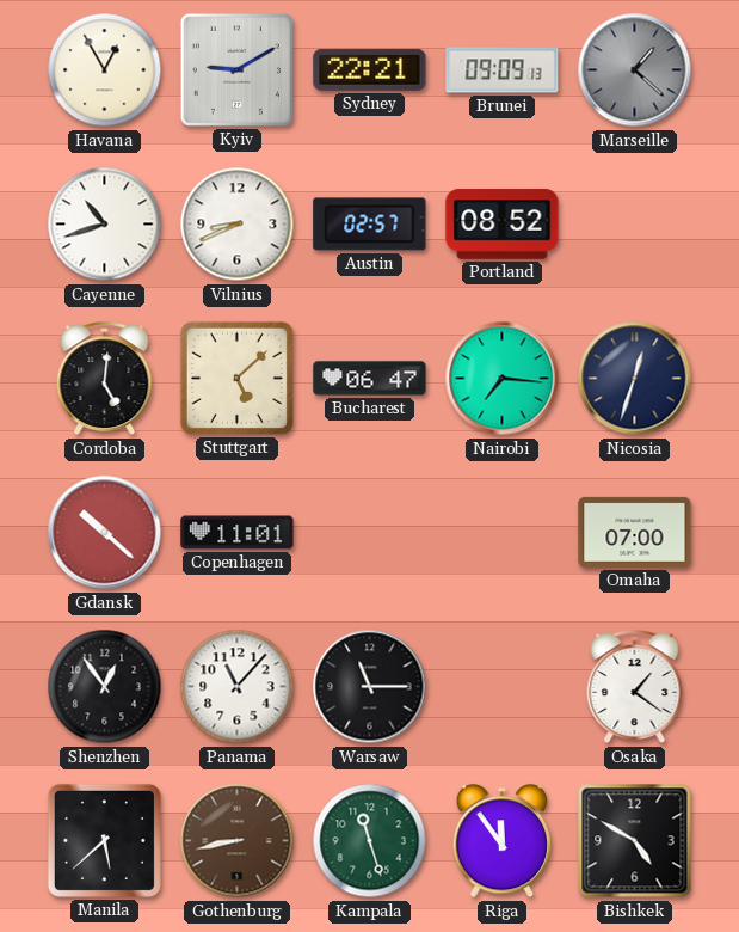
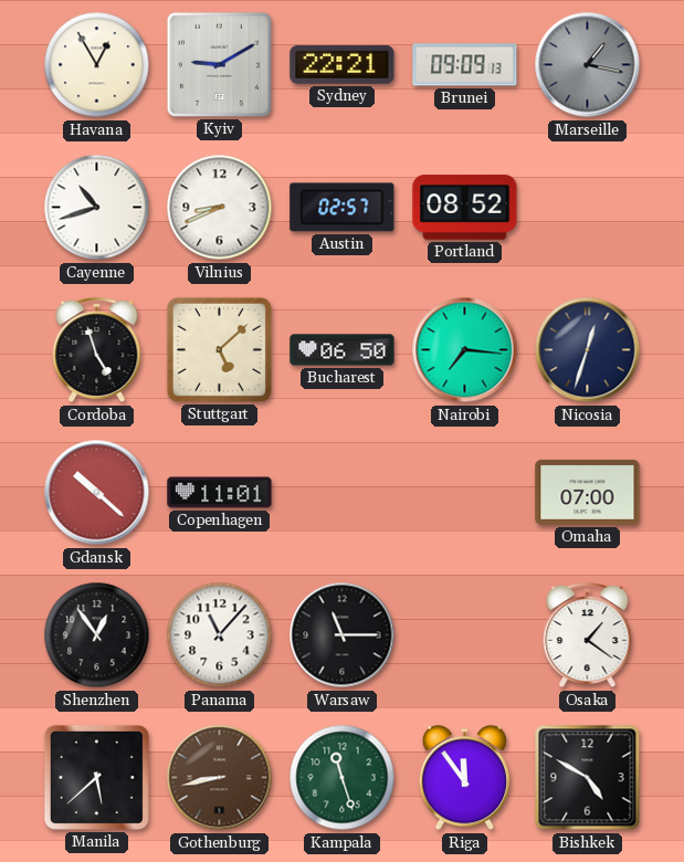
Marseille: 1:22 -> 1:17
Cordoba: 5:01 -> 4:57
Bucharest: 06:47 -> 06:50
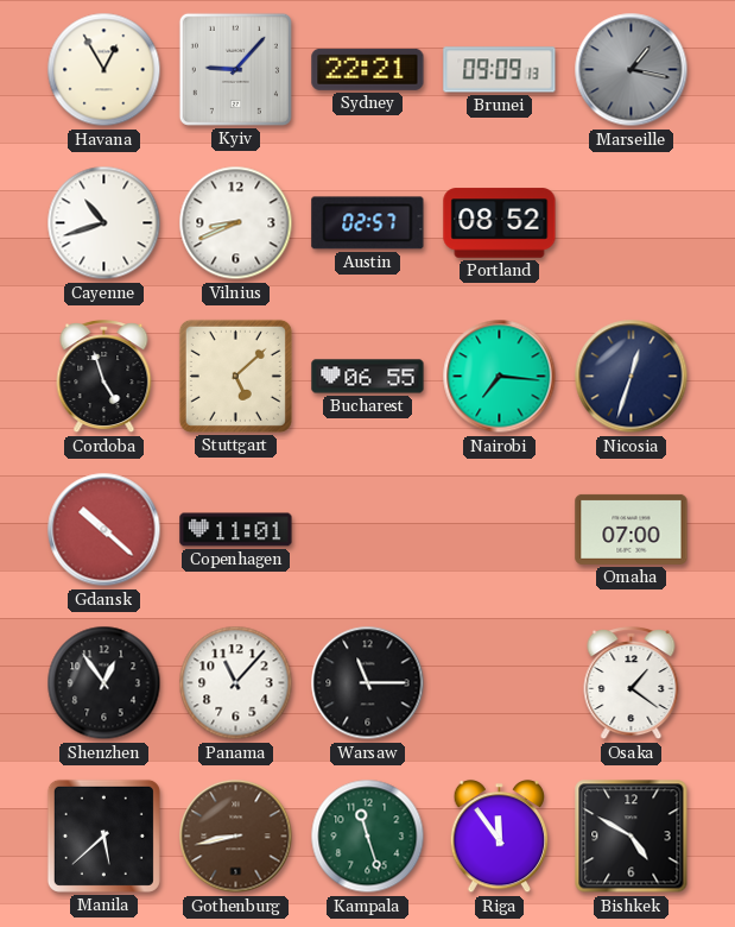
Kyiv: 9:10 -> 9:07
Bucharest: 06:50 -> 06:55
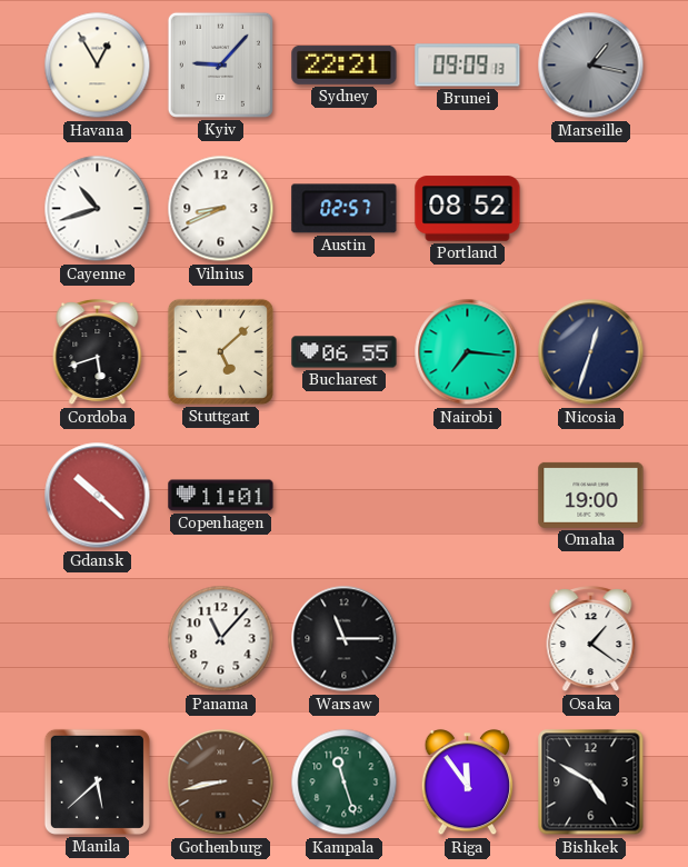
Cordoba: 4:57 -> 5:42
Omaha: 07:00 -> 19:00
Shenzhen: 12:54 -> none
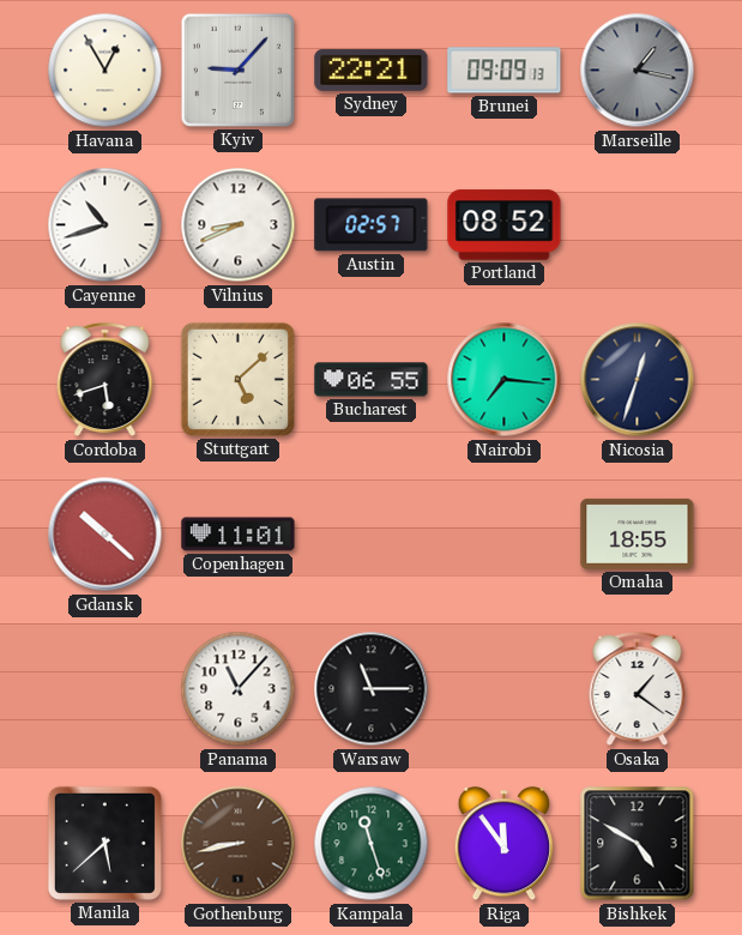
Omaha: 19:00 -> 18:55
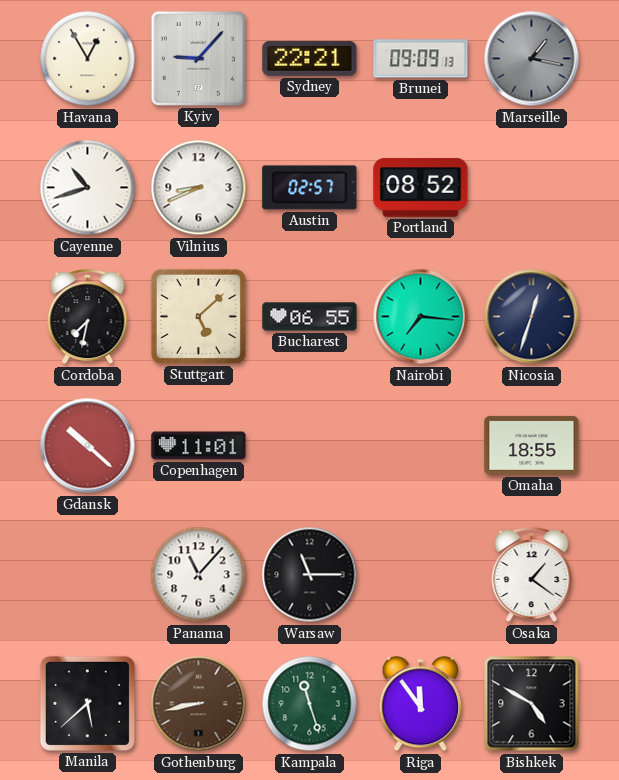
Cordoba: 5:42 -> 7:32
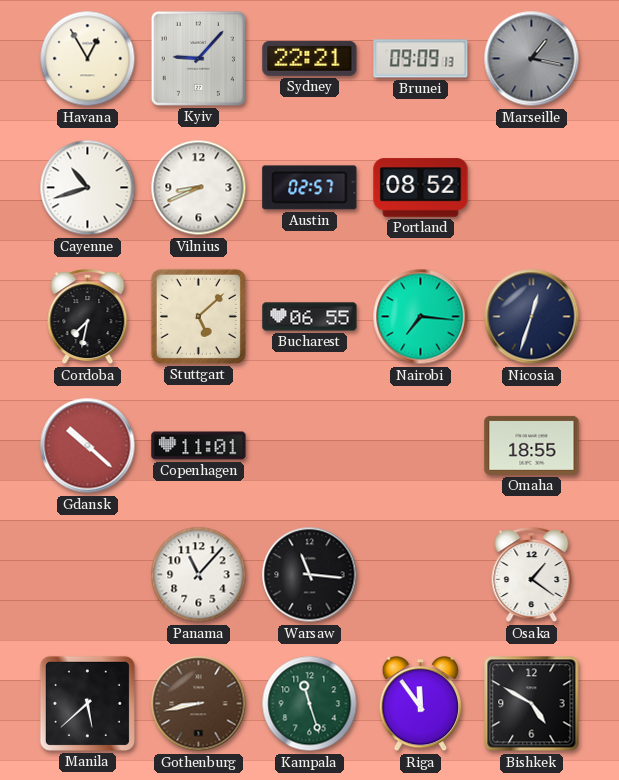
Warsaw: 11:15 -> 11:16
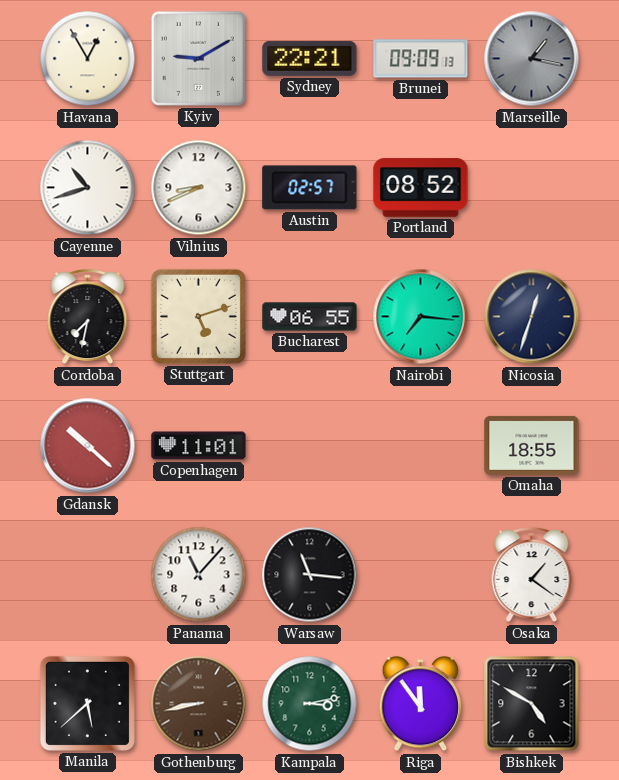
Kyiv: 9:07 -> 9:10
Stuttgart: 5:08 -> 5:12
Kampala: 11:27 -> 3:13
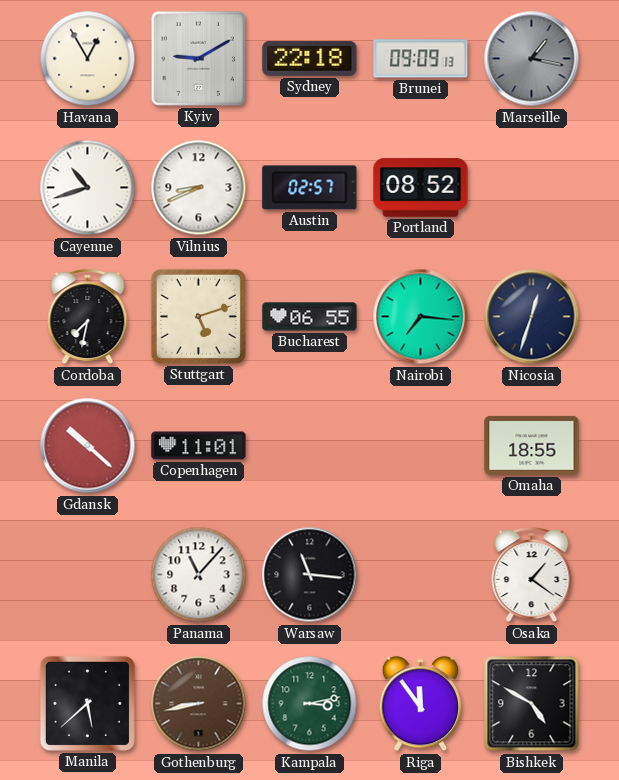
Sydney: 22:21 -> 22:18
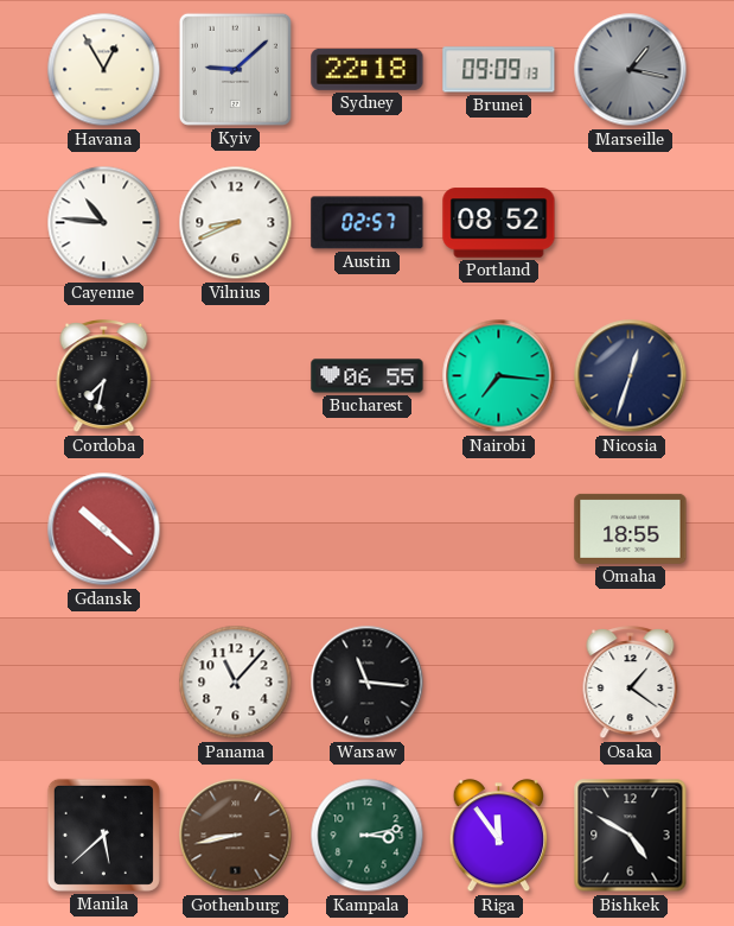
Kyiv: 9:10 -> 9:08
Cayenne: 10:42 -> 10:46
Stuttgart: 5:12 -> none
Copenhagen: 11:01 -> none
